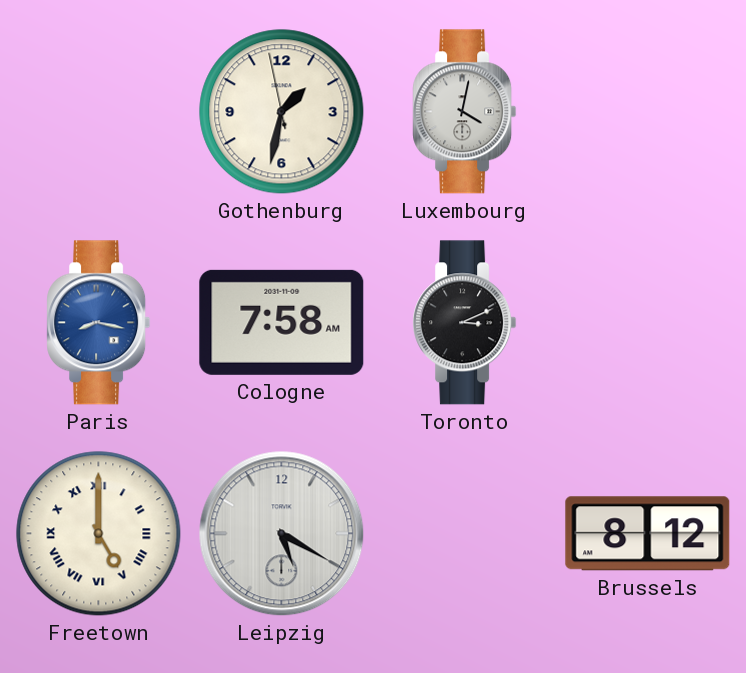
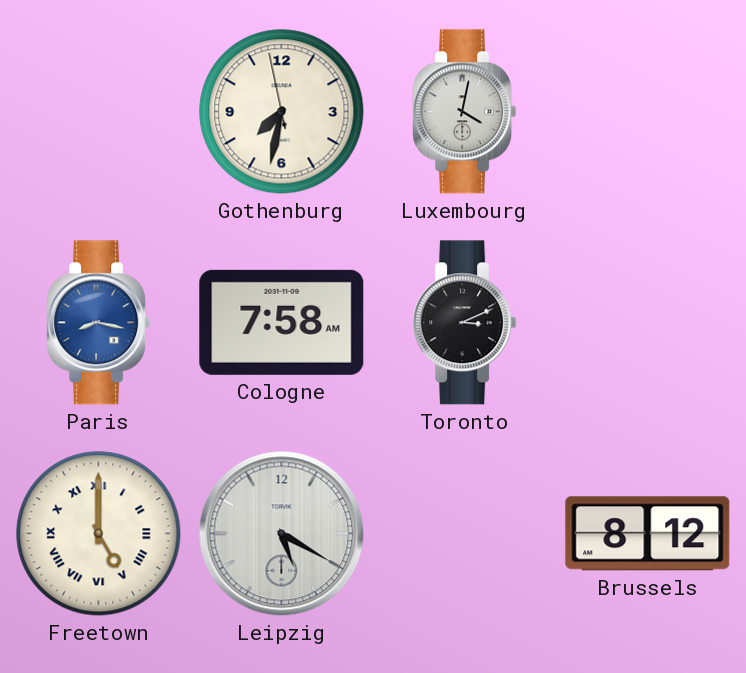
Gothenburg: 1:31 -> 7:31
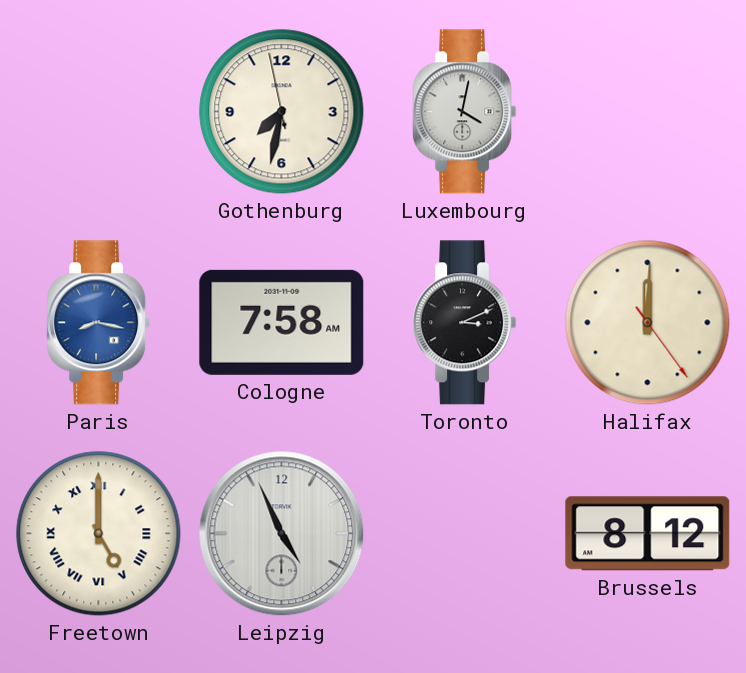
Halifax: none -> 12:00
Leipzig: 5:20 -> 4:56
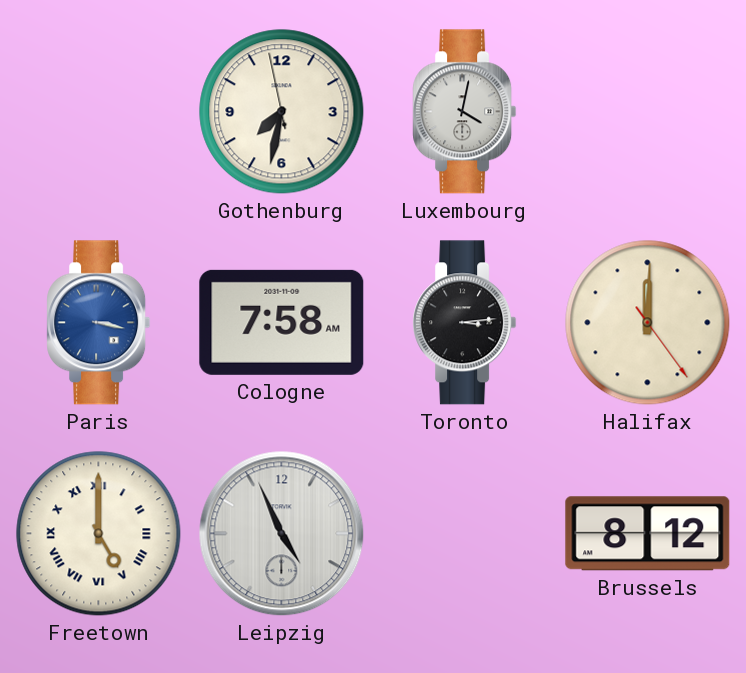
Paris: 8:17 -> 3:17
Toronto: 3:11 -> 3:14
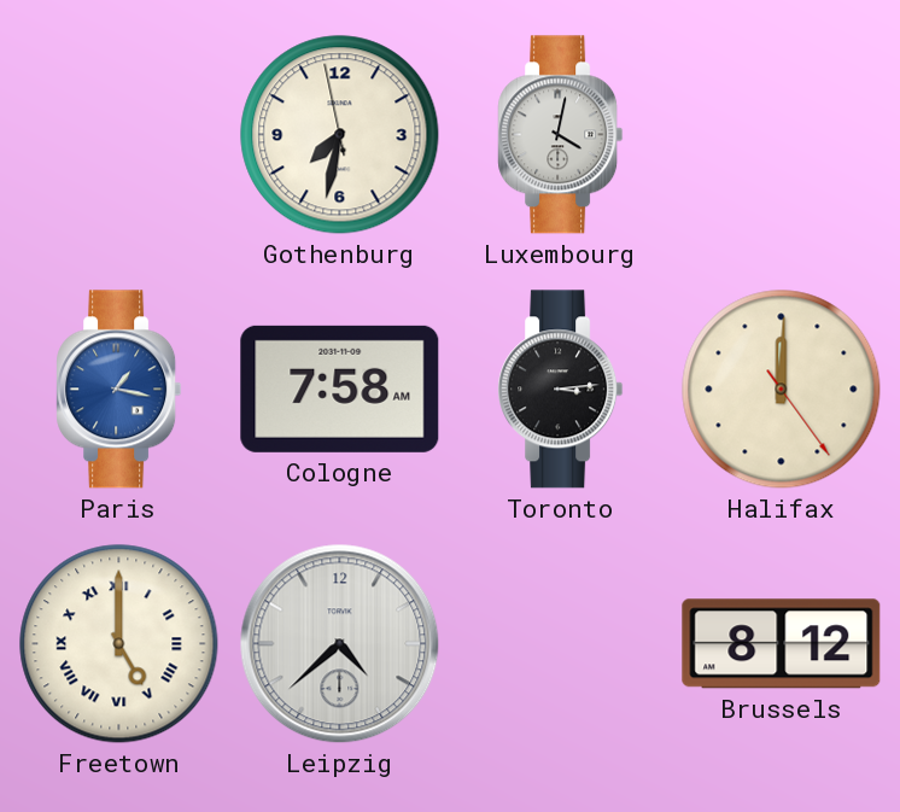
Paris: 3:17 -> 1:17
Leipzig: 4:56 -> 4:38
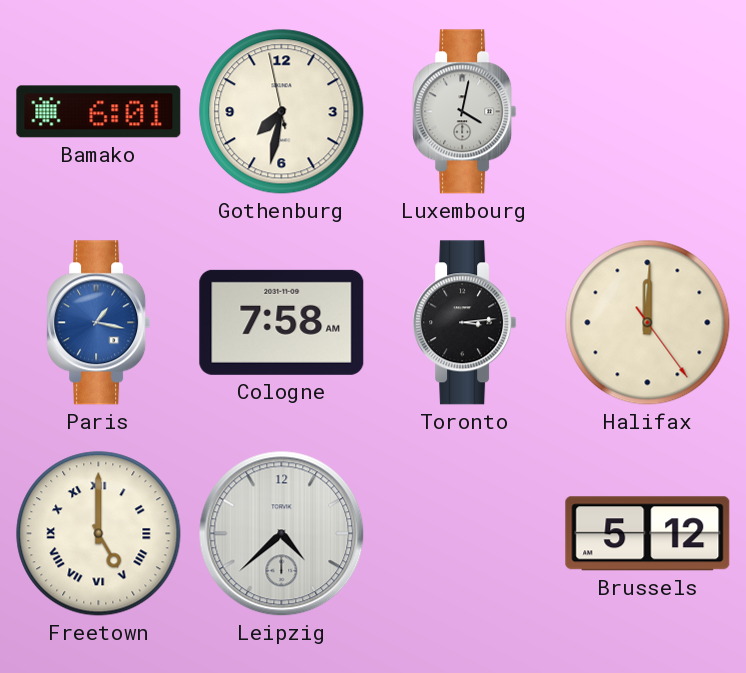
Bamako: none -> 6:01
Brussels: 8:12 -> 5:12
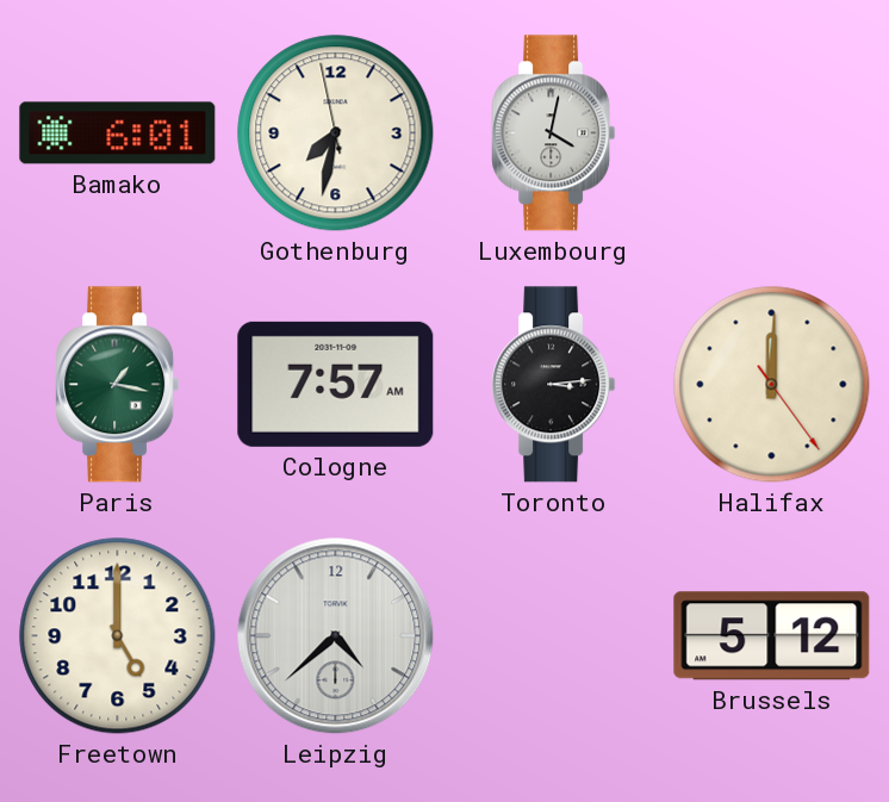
Paris dial: blue -> green
Cologne: 7:58 -> 7:57
Freetown numerals: Roman -> Arabic
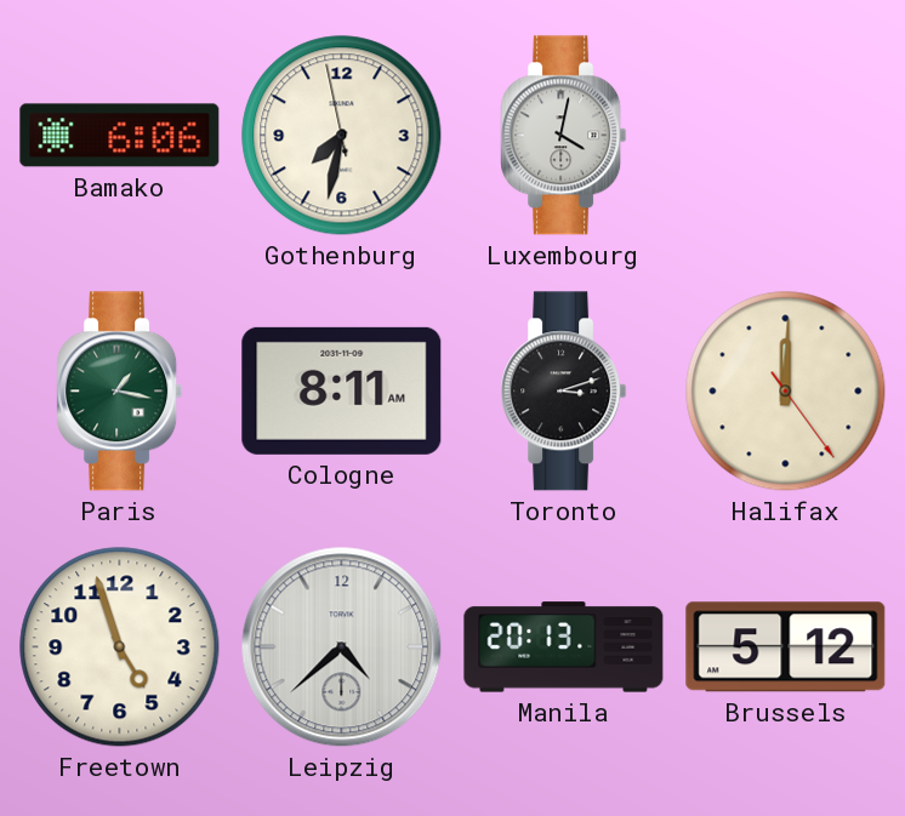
Bamako: 6:01 -> 6:06
Cologne: 7:57 -> 8:11
Toronto: 3:14 -> 3:12
Freetown: 5:00 -> 4:57
Manila: none -> 20:13
